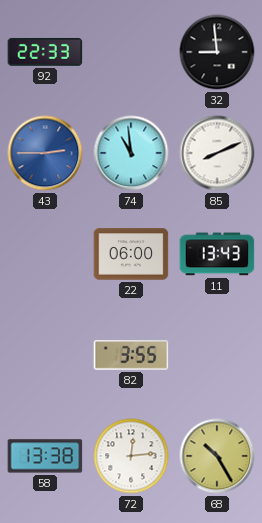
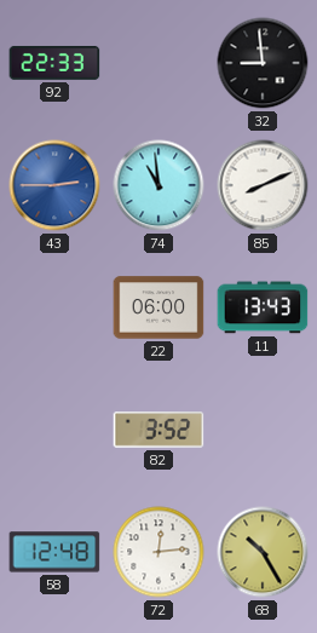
82: 3:55 -> 3:52
58: 13:38 -> 12:48
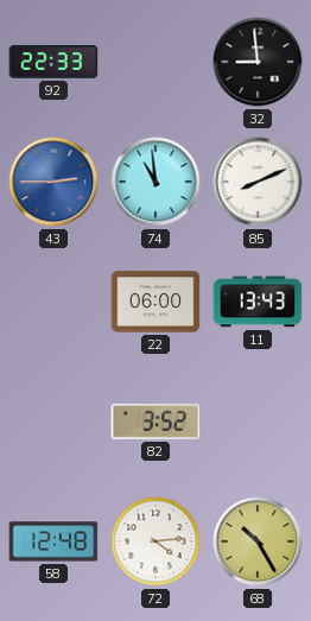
72: 12:14 -> 4:14
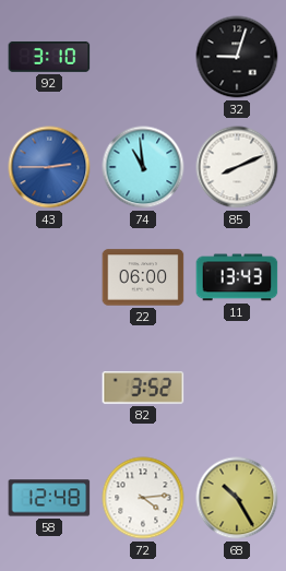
92: 22:33 -> 3:10
32: 8:59 -> 9:03
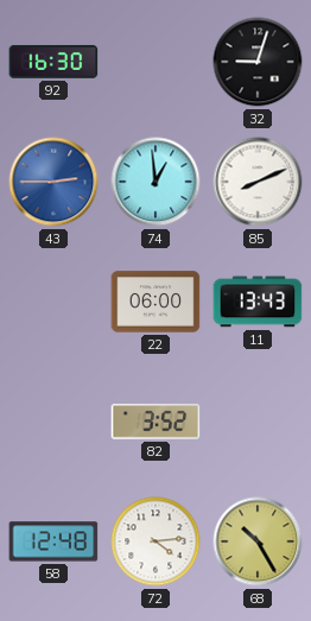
92: 3:10 -> 16:30
74: 10:59 -> 12:59
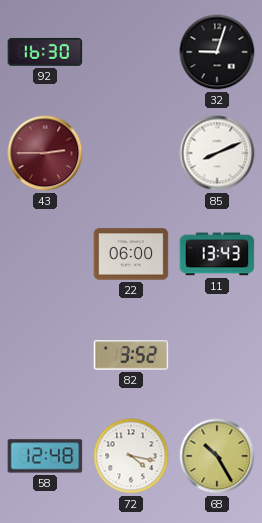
43 dial: blue -> burgundy
74: 12:59 -> none
72: 4:14 -> 4:17
